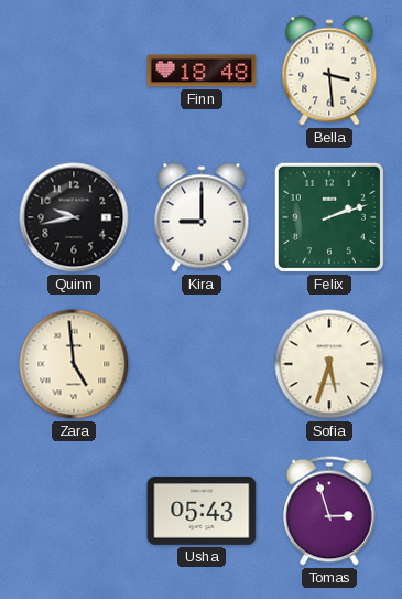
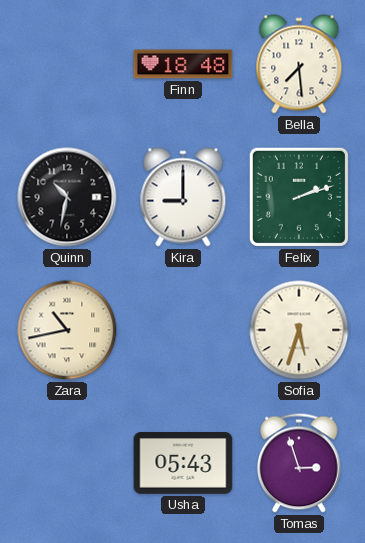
Bella: 3:29 -> 7:29
Quinn: 9:43 -> 10:32
Zara: 4:59 -> 10:43
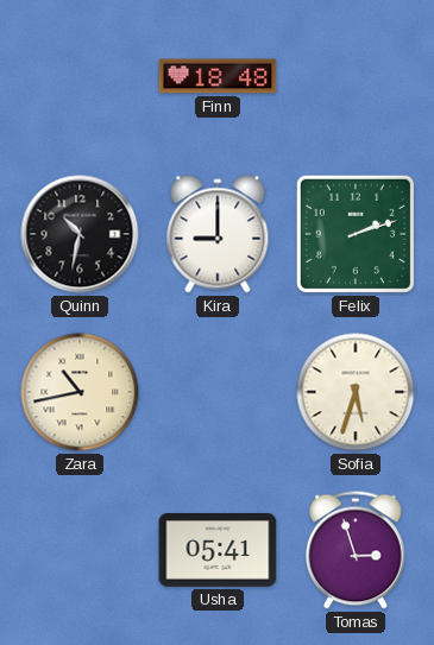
Bella: 7:29 -> none
Usha: 05:43 -> 05:41
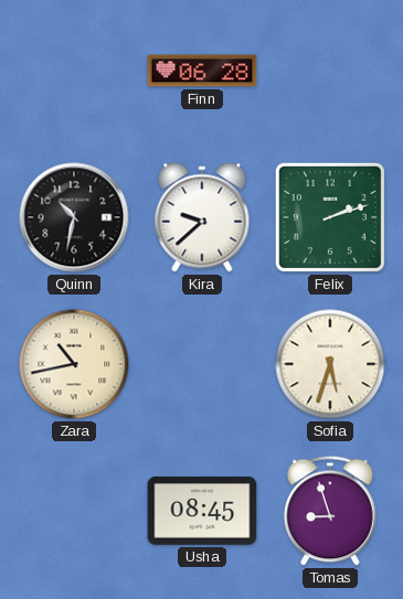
Finn: 18:48 -> 06:28
Kira: 9:00 -> 9:38
Usha: 05:41 -> 08:45
Tomas: 2:57 -> 8:57
